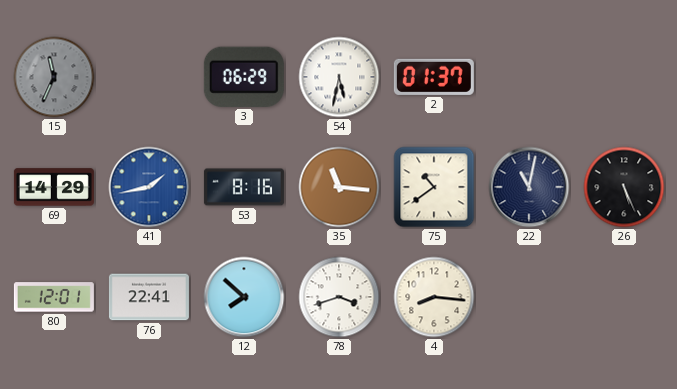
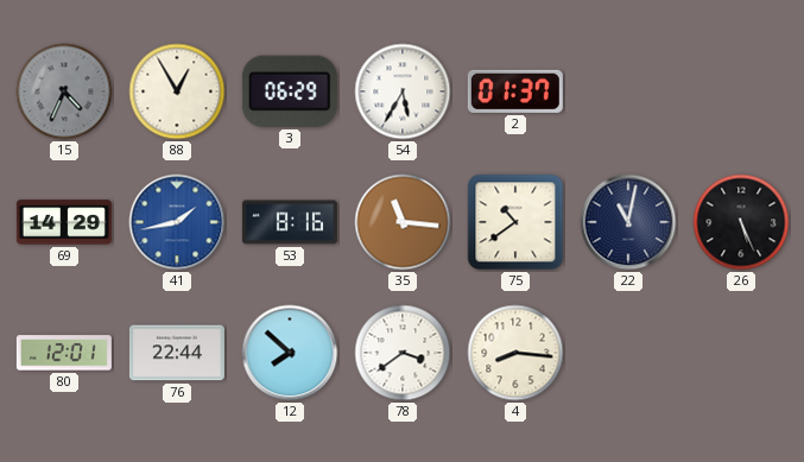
15: 11:34 -> 4:34
88: none -> 12:55
54: 5:32 -> 5:35
76: 22:41 -> 22:44
78: 3:42 -> 3:39
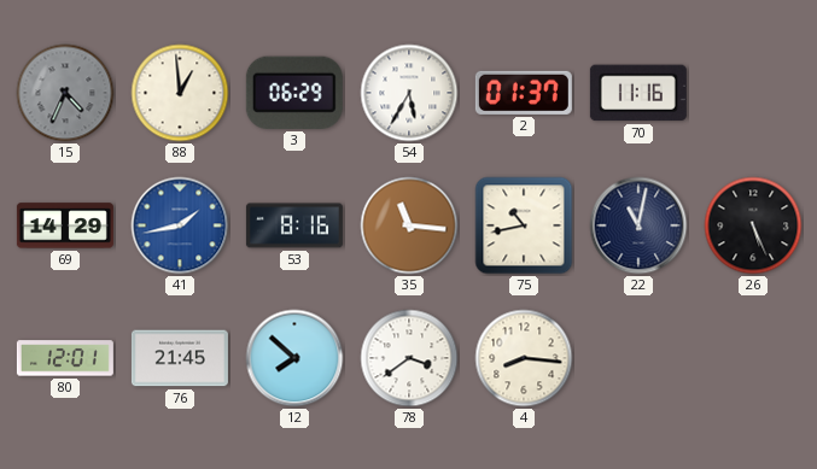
88: 12:55 -> 12:59
70: none -> 11:16
75: 10:39 -> 10:43
76: 22:44 -> 21:45
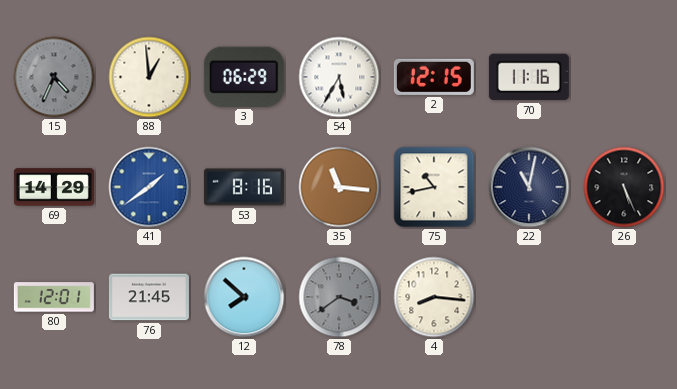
2: 01:37 -> 12:15
41: 1:43 -> 1:39
78 dial: white -> grey
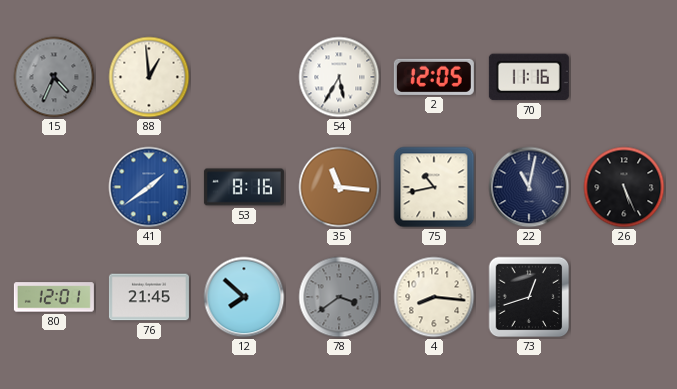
3: 06:29 -> none
2: 12:15 -> 12:05
69: 14:29 -> none
73: none -> 12:42
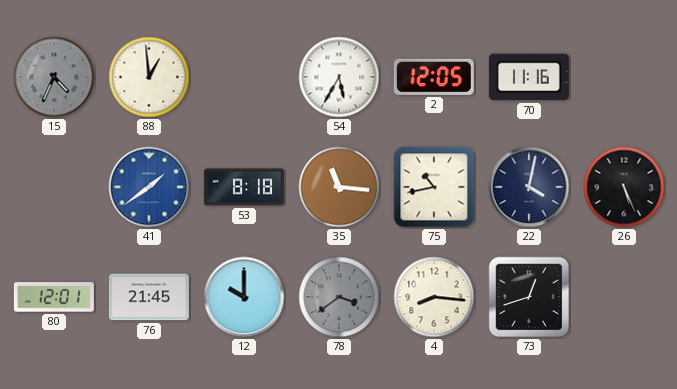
53: 8:16 -> 8:18
22: 11:02 -> 4:02
12: 7:52 -> 10:00
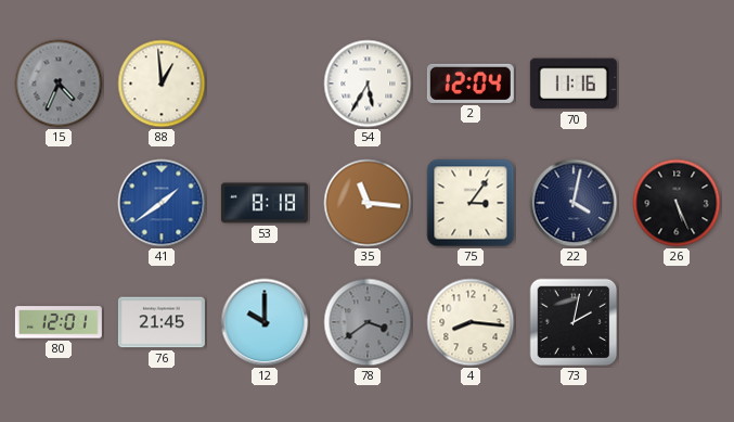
2: 12:05 -> 12:04
75: 10:43 -> 3:06
73: 12:42 -> 2:02
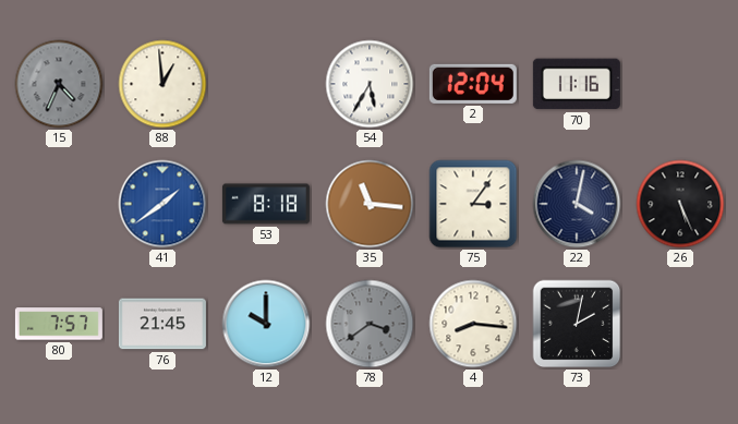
80: 12:01 -> 7:57
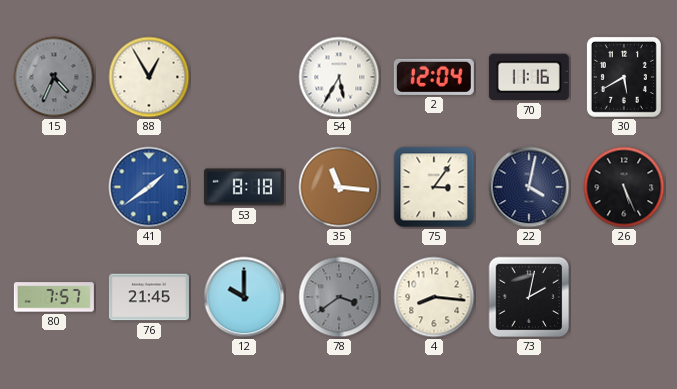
88: 12:59 -> 12:55
30: none -> 5:40
